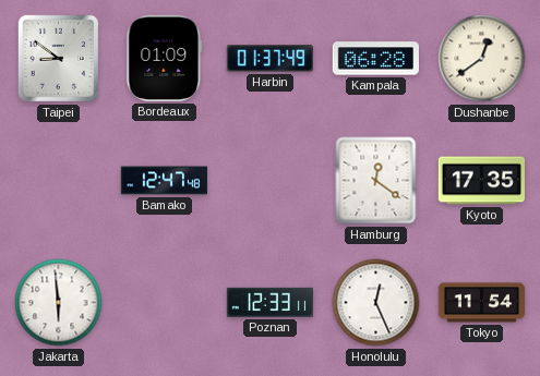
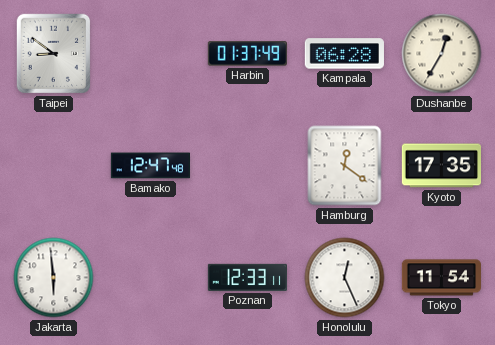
Bordeaux: 01:09 -> none
Dushanbe: 12:39 -> 12:35
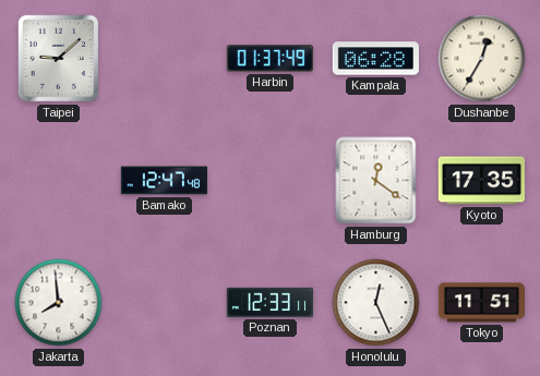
Taipei: 8:51 -> 9:08
Jakarta: 5:59 -> 7:59
Tokyo: 11:54 -> 11:51
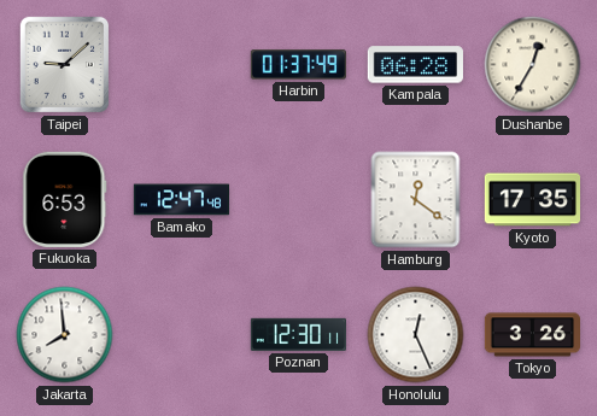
Fukuoka: none -> 6:53
Poznan: 12:33 -> 12:30
Tokyo: 11:51 -> 3:26
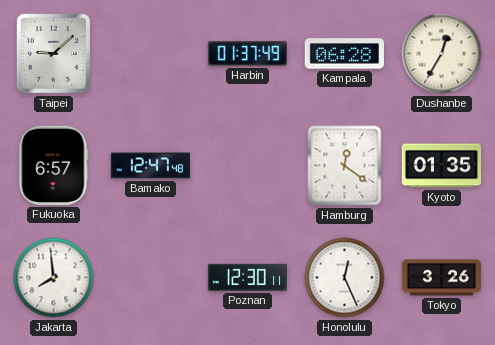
Fukuoka: 6:53 -> 6:57
Kyoto: 17:35 -> 01:35
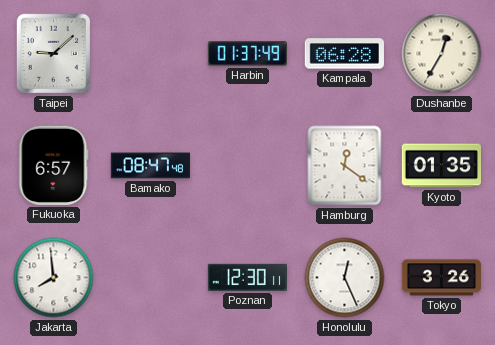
Bamako: 12:47 -> 08:47
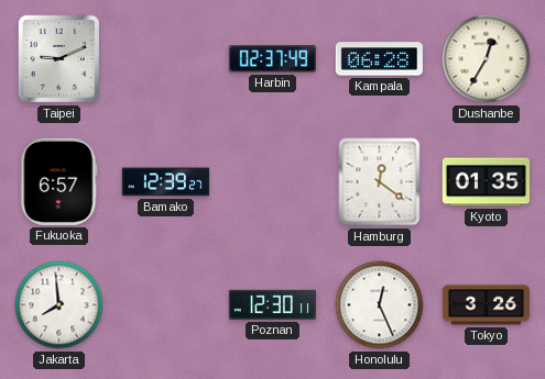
Taipei: 9:08 -> 9:11
Harbin: 01:37 -> 02:37
Bamako: 08:47 -> 12:39
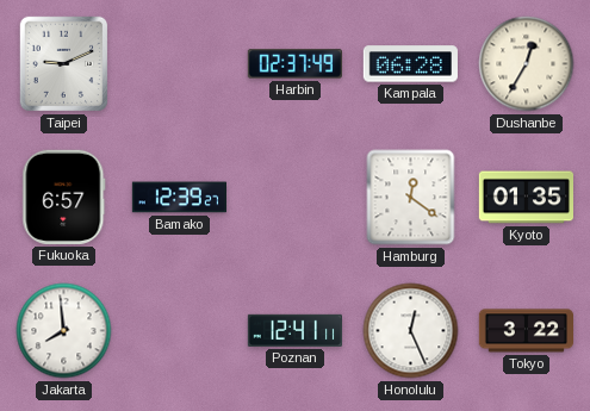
Poznan: 12:30 -> 12:41
Tokyo: 3:26 -> 3:22
